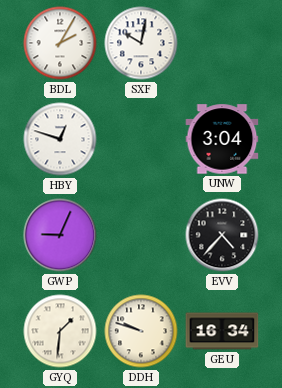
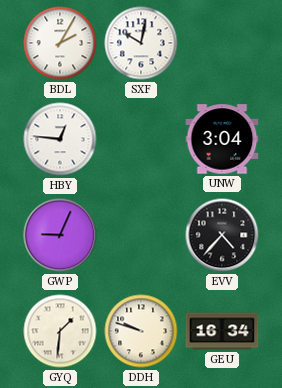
HBY: 12:48 -> 12:46
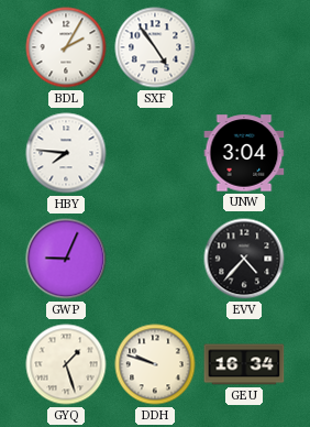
SXF: 10:02 -> 4:54
HBY: 12:46 -> 7:46
GYQ: 1:31 -> 1:27
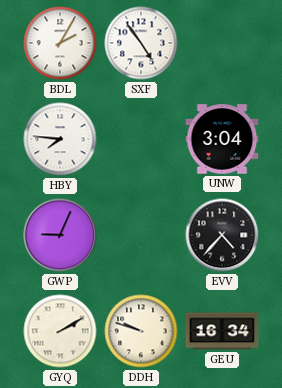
GYQ: 1:27 -> 2:10
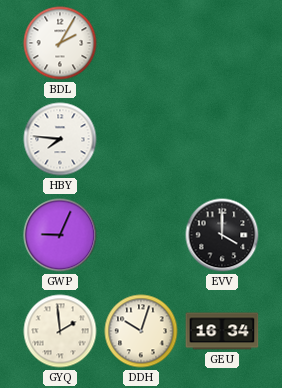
SXF: 4:54 -> none
UNW: 3:04 -> none
EVV: 4:37 -> 4:00
GYQ: 2:10 -> 1:59
DDH: 9:48 -> 10:03
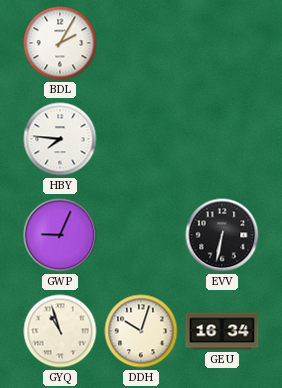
EVV: 4:00 -> 6:32
GYQ: 1:59 -> 10:57
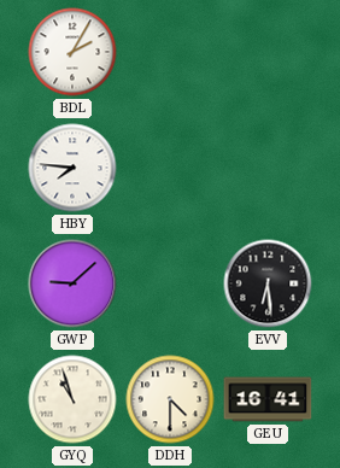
GWP: 9:04 -> 9:08
EVV: 6:32 -> 6:29
DDH: 10:03 -> 4:30
GEU: 16:34 -> 16:41
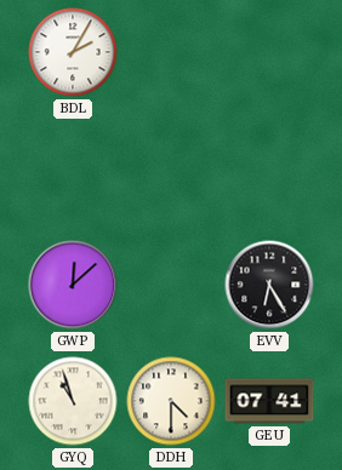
HBY: 7:46 -> none
GWP: 9:08 -> 12:08
EVV: 6:29 -> 6:25
GEU: 16:41 -> 07:41
